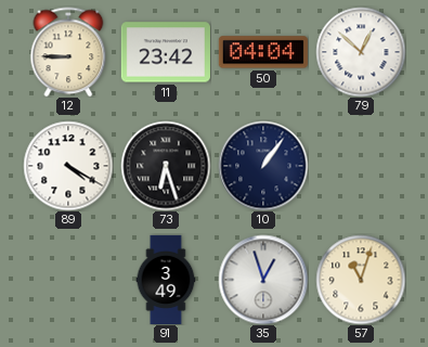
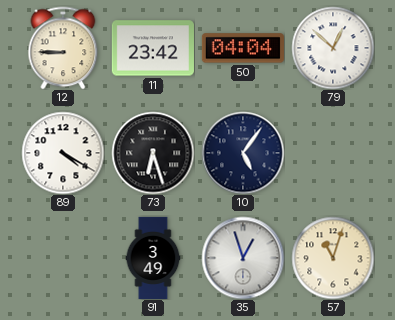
10: 1:06 -> 5:06
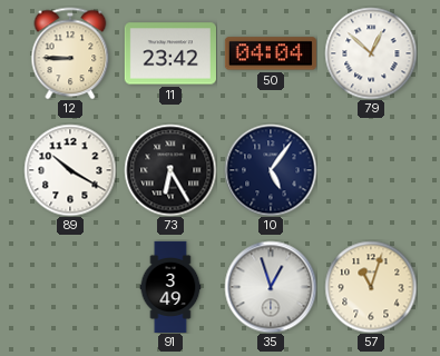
89: 4:20 -> 10:20
73: 6:27 -> 6:25
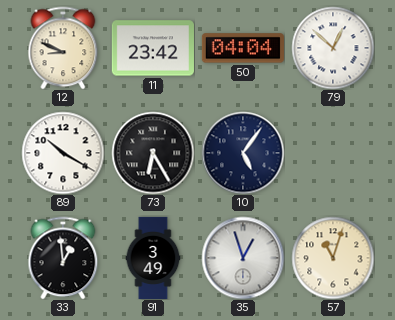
12: 8:45 -> 8:49
33: none -> 12:59
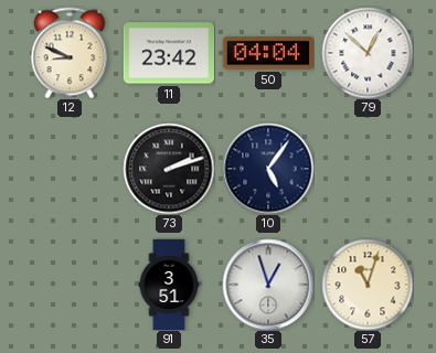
89: 10:20 -> none
73: 6:25 -> 2:12
33: 12:59 -> none
91: 3:49 -> 3:51
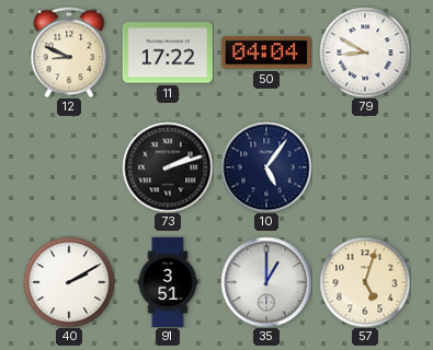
11: 23:42 -> 17:22
79: 12:52 -> 8:50
40: none -> 2:10
35: 12:57 -> 1:00
57: 11:03 -> 5:03
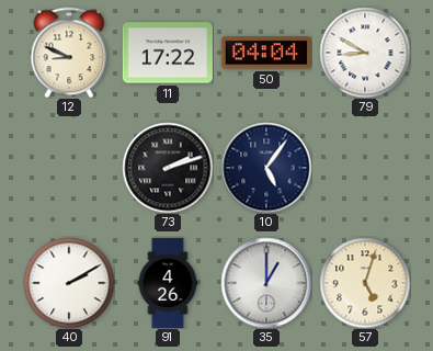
91: 3:51 -> 4:26
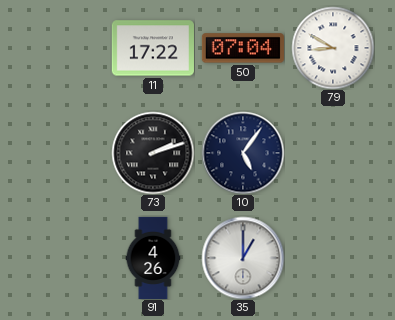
12: 8:49 -> none
50: 04:04 -> 07:04
40: 2:10 -> none
57: 5:03 -> none
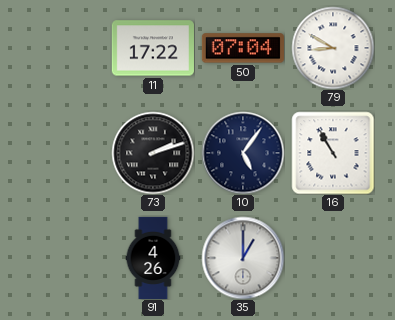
16: none -> 10:55
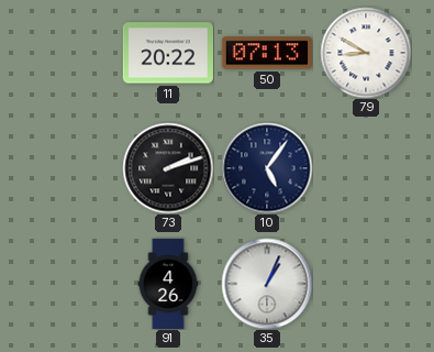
11: 17:22 -> 20:22
50: 07:04 -> 07:13
16: 10:55 -> none
35: 1:00 -> 1:04
